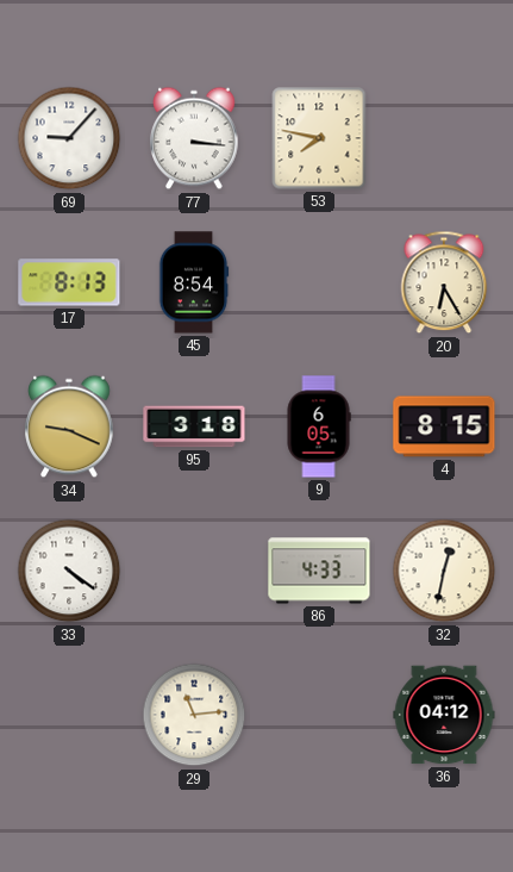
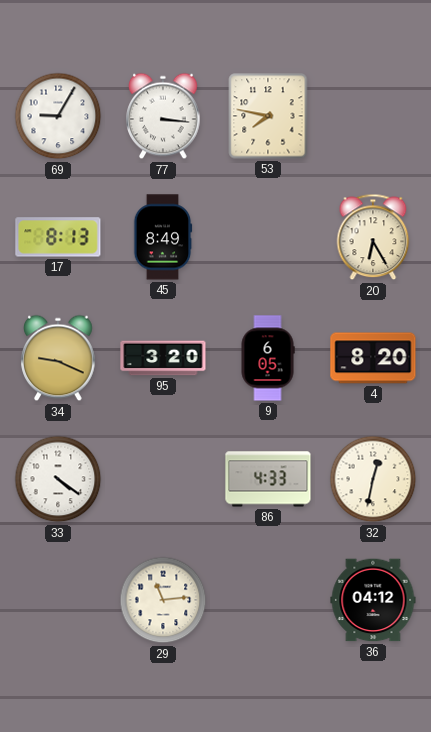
69: 9:07 -> 9:05
45: 8:54 -> 8:49
95: 3:18 -> 3:20
4: 8:15 -> 8:20
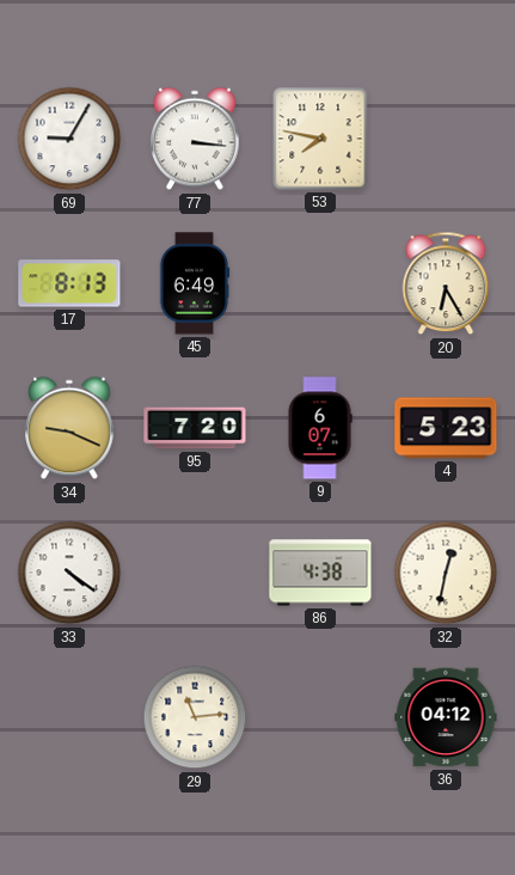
45: 8:49 -> 6:49
95: 3:20 -> 7:20
9: 6:05 -> 6:07
4: 8:20 -> 5:23
86: 4:33 -> 4:38
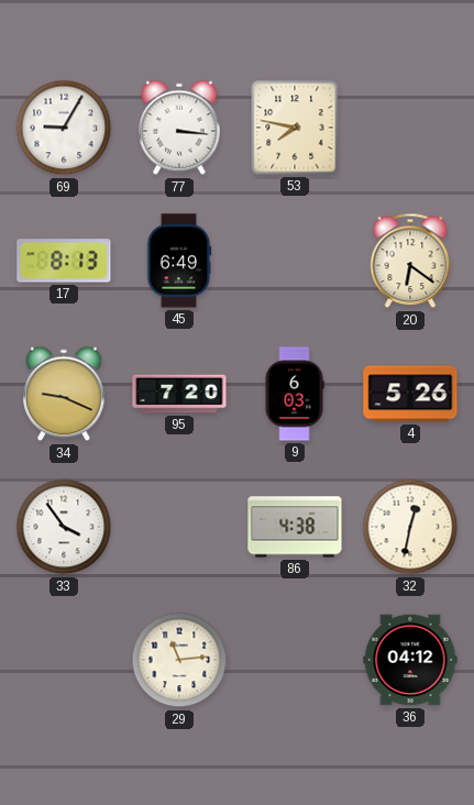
20: 6:25 -> 6:21
9: 6:07 -> 6:03
4: 5:23 -> 5:26
33: 4:21 -> 3:54
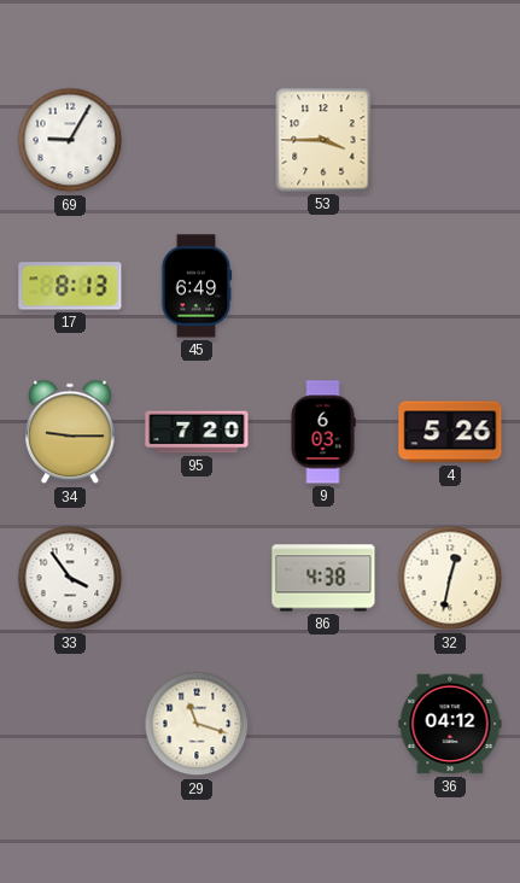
77: 3:16 -> none
53: 7:47 -> 3:45
20: 6:21 -> none
34: 9:19 -> 9:15
29: 11:14 -> 11:18
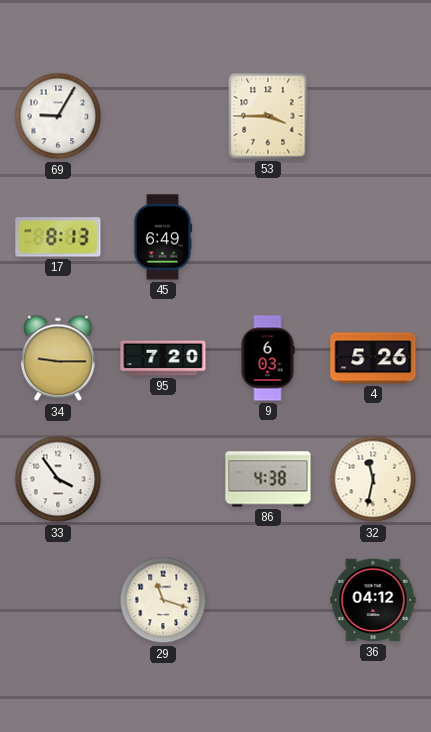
32: 12:32 -> 11:32
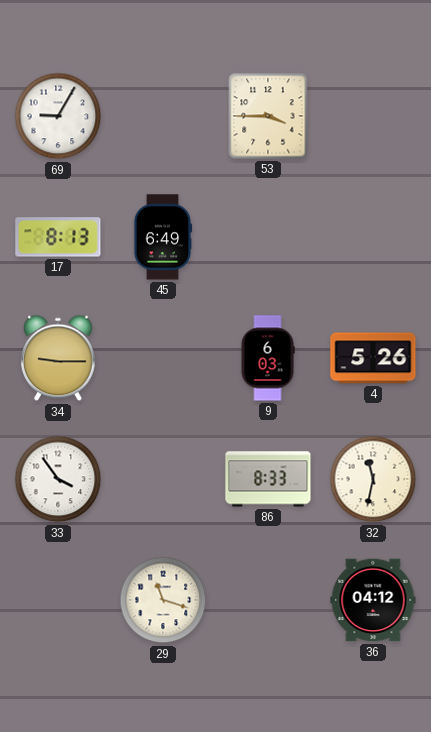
95: 7:20 -> none
86: 4:38 -> 8:33
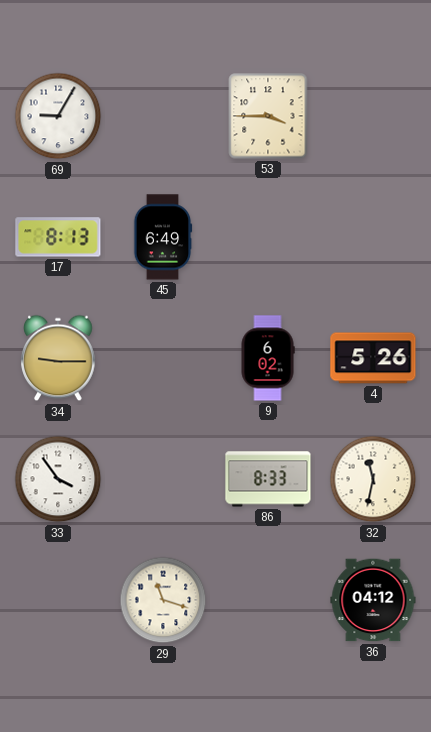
9: 6:03 -> 6:02
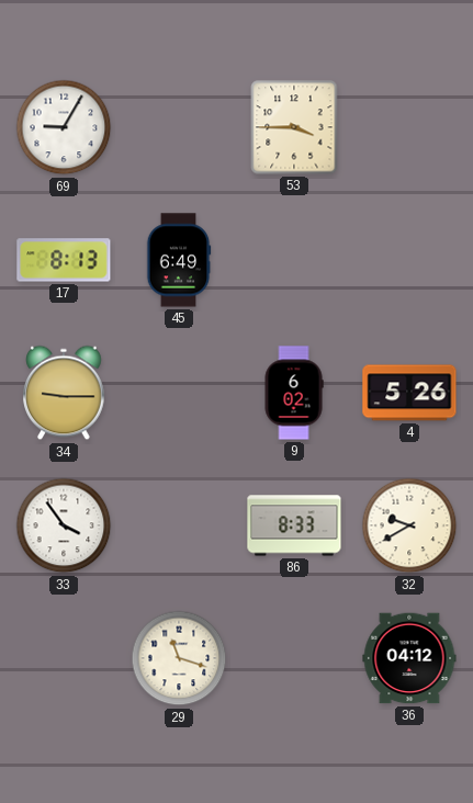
32: 11:32 -> 9:40
